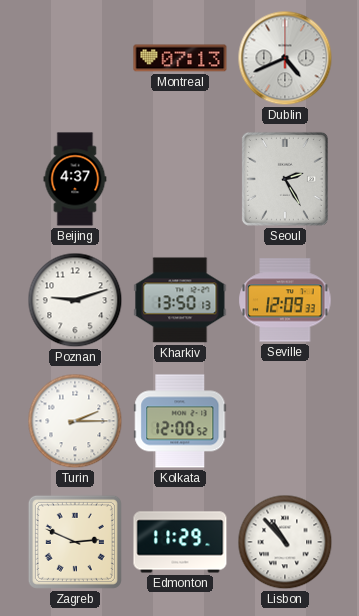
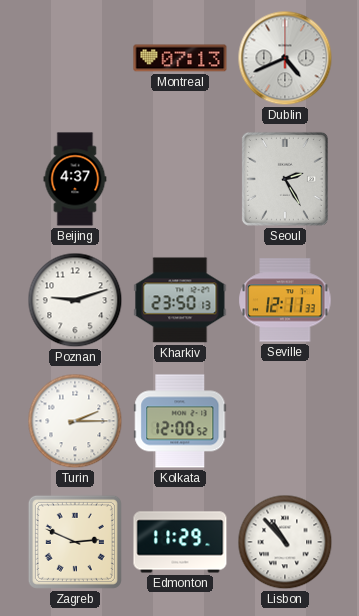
Kharkiv: 13:50 -> 23:50
Seville: 12:09 -> 12:11
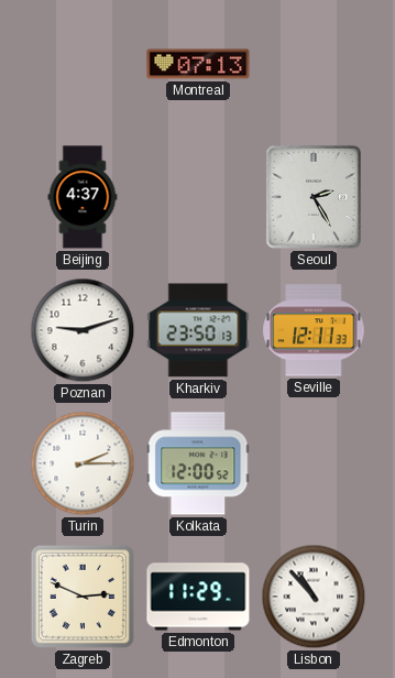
Dublin: 4:41 -> none
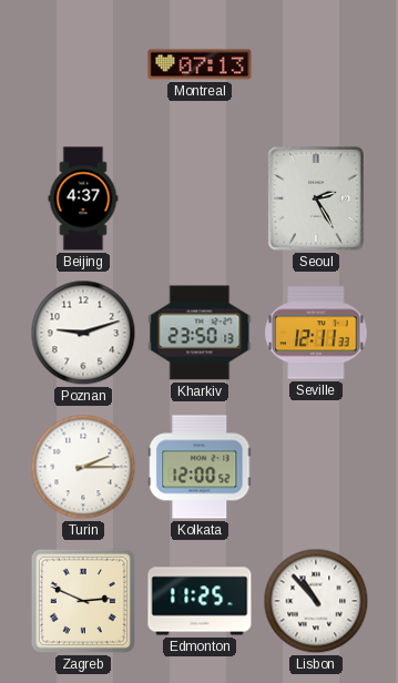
Edmonton: 11:29 -> 11:25
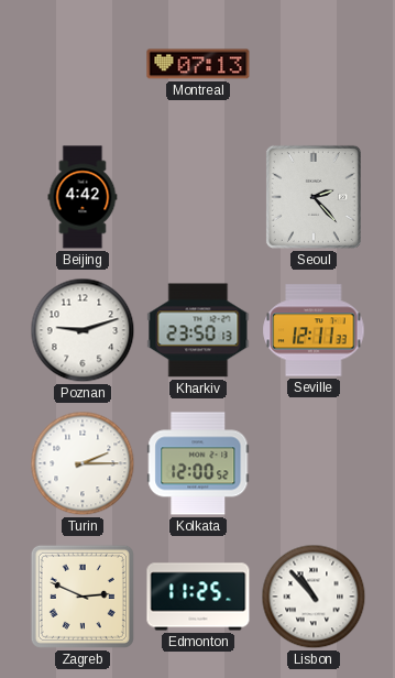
Beijing: 4:37 -> 4:42
Seoul: 2:25 -> 2:23
